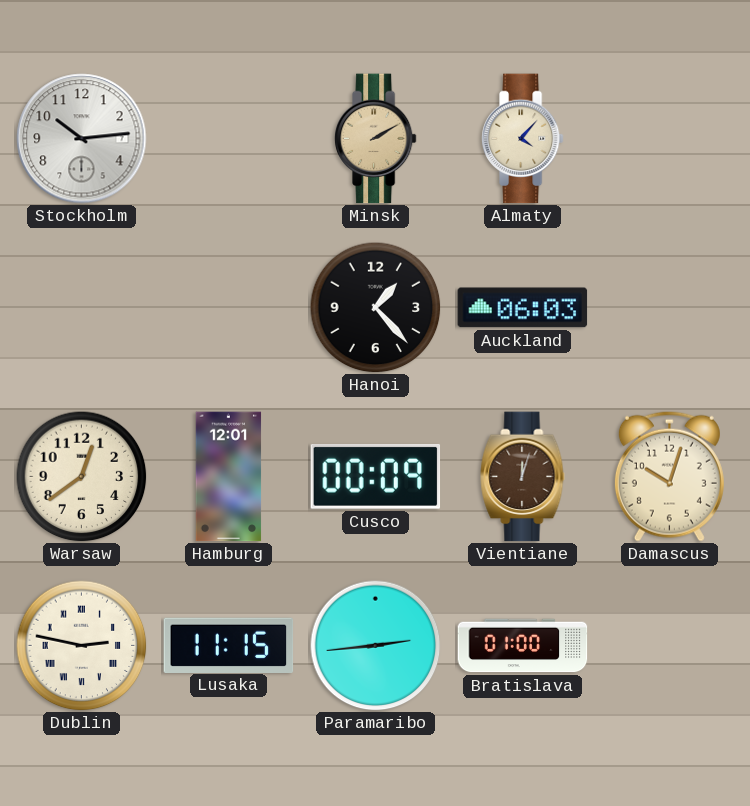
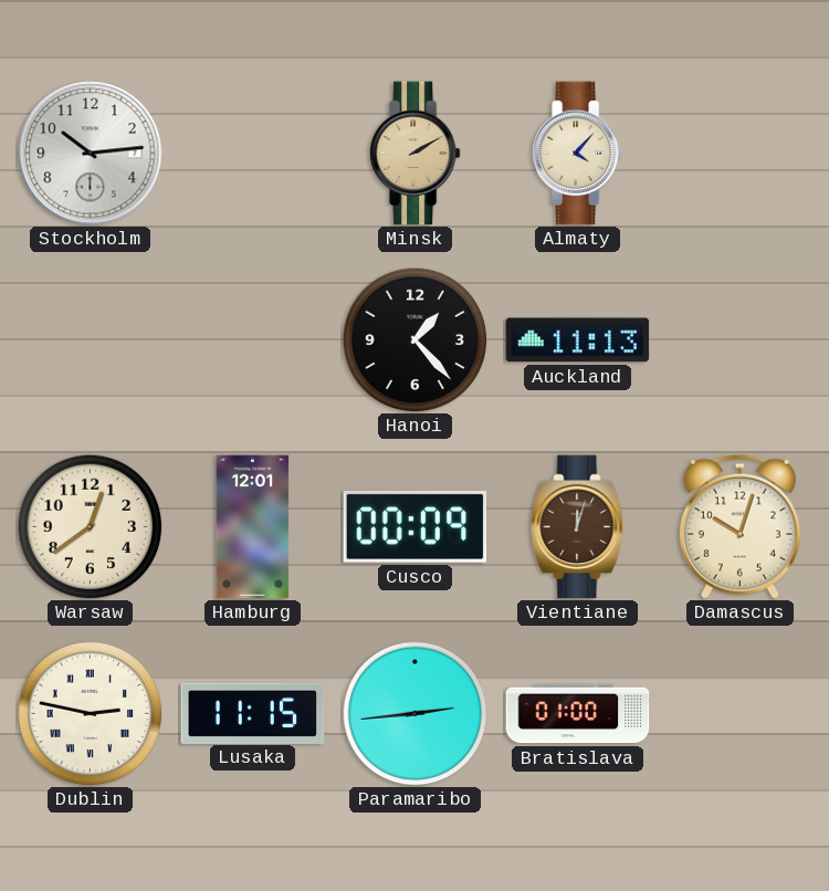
Auckland: 06:03 -> 11:13
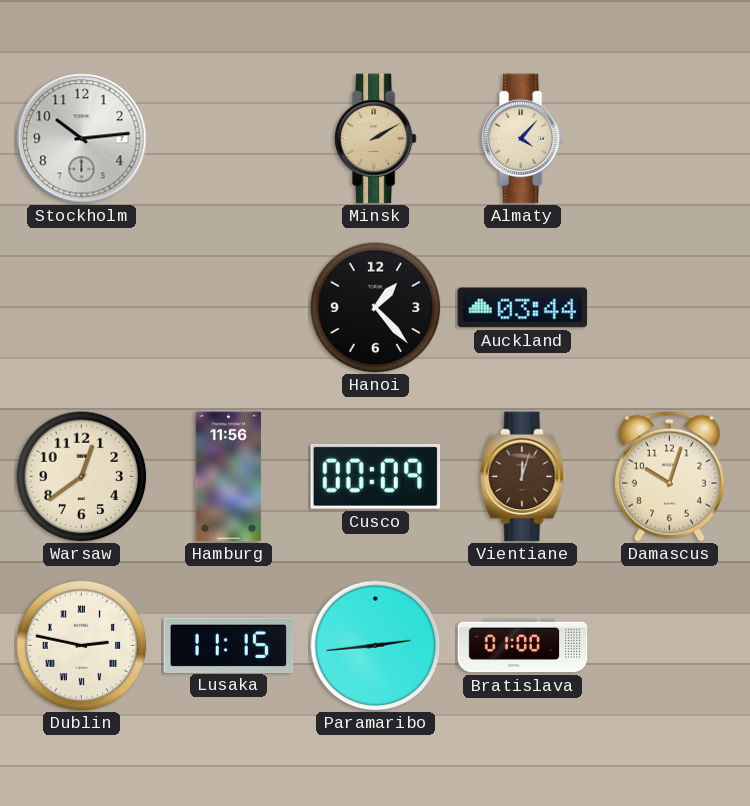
Auckland: 11:13 -> 03:44
Hamburg: 12:01 -> 11:56
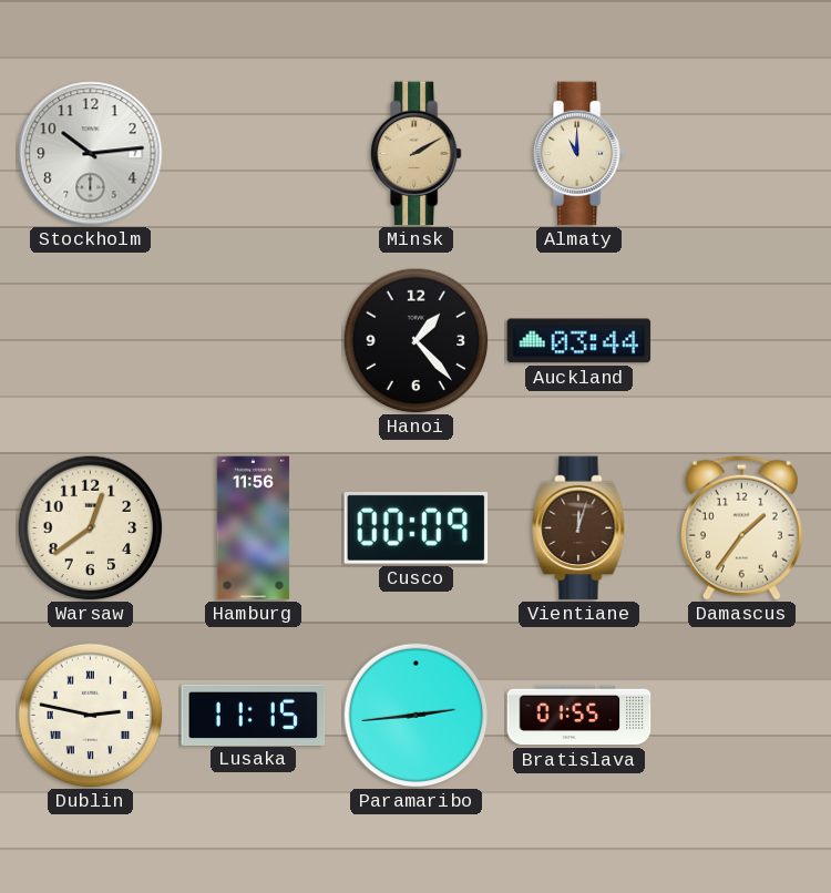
Almaty: 4:07 -> 11:00
Damascus: 10:03 -> 1:36
Bratislava: 01:00 -> 01:55
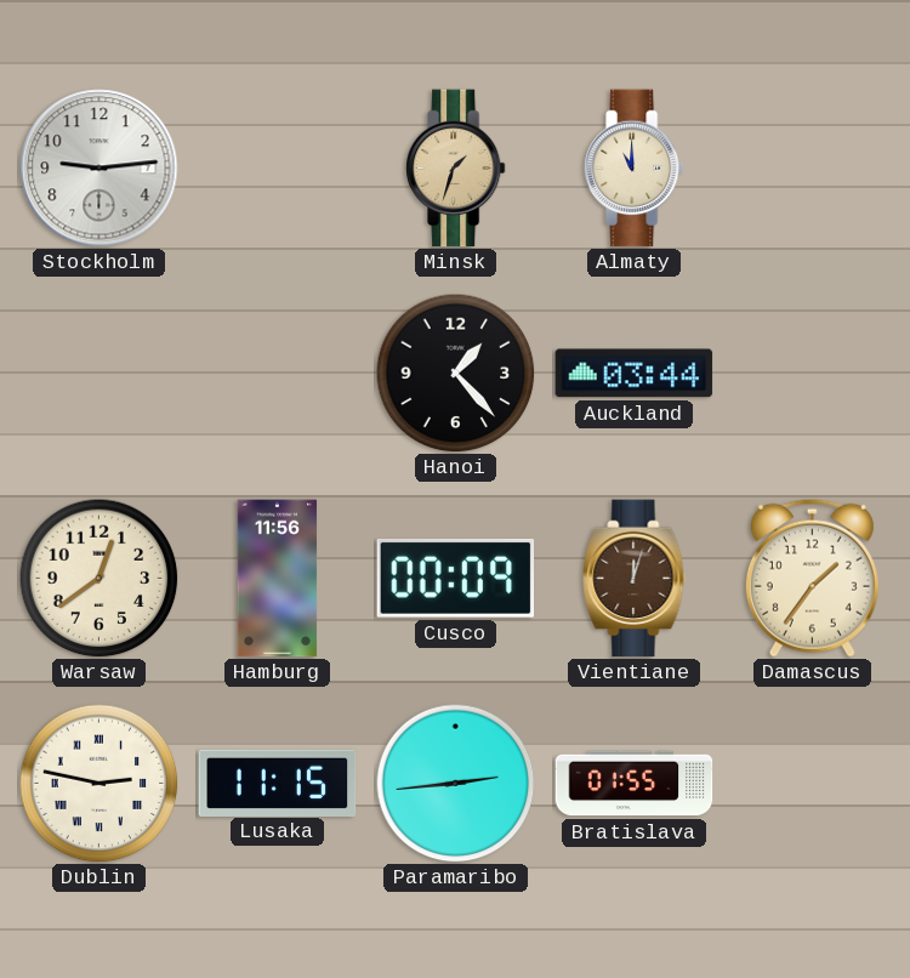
Stockholm: 10:14 -> 9:14
Minsk: 2:10 -> 1:33
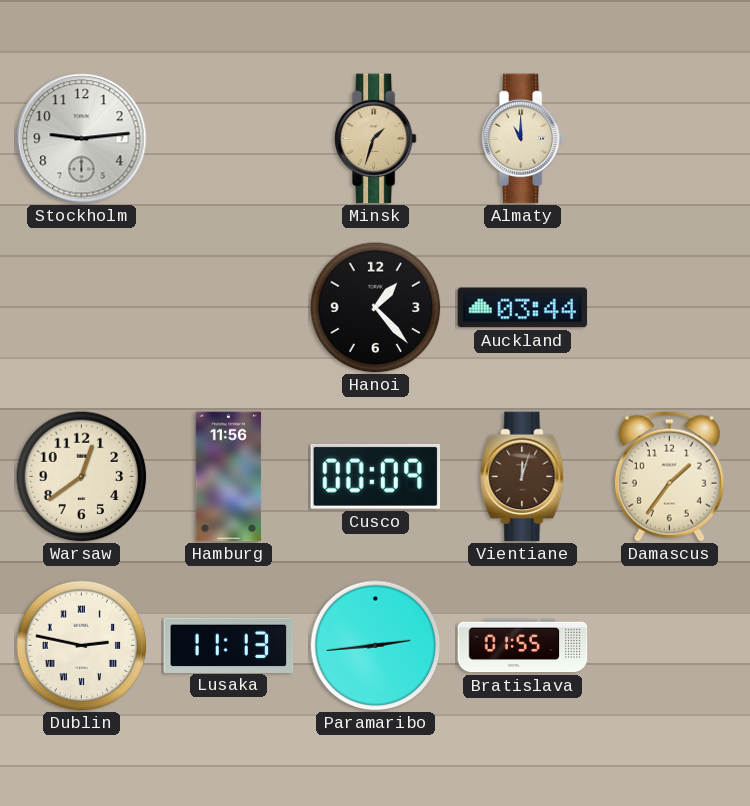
Lusaka: 11:15 -> 11:13
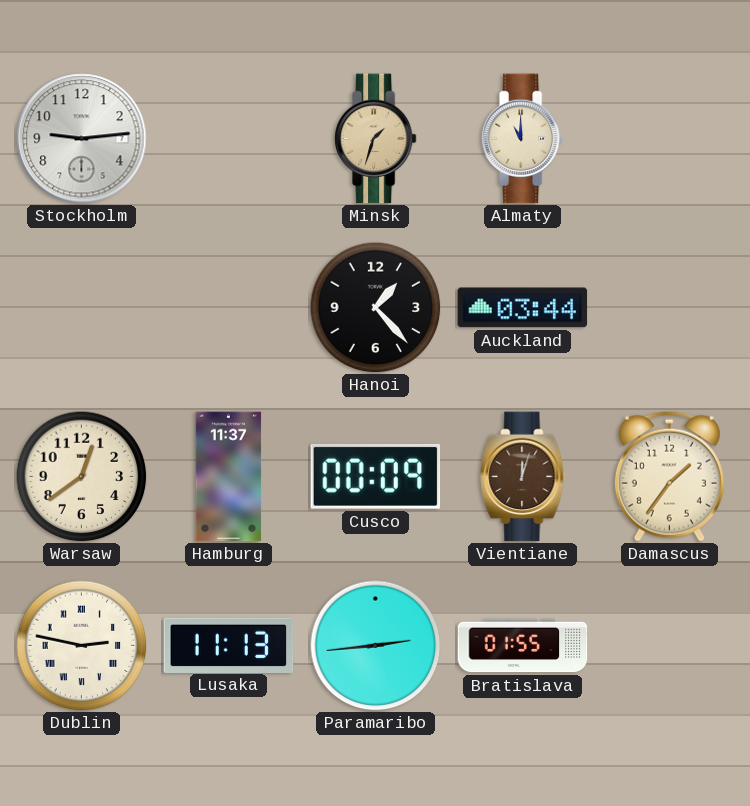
Hamburg: 11:56 -> 11:37
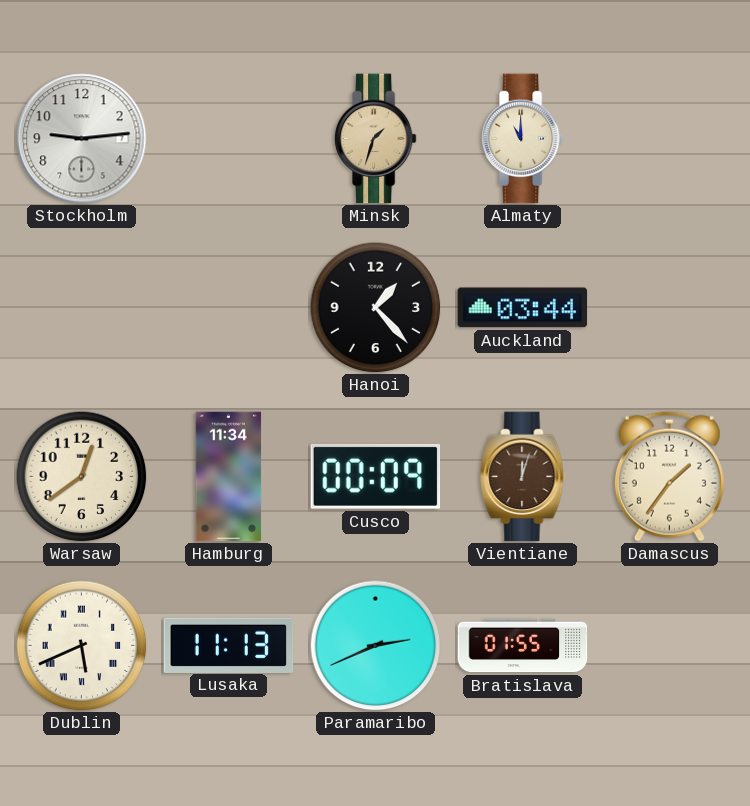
Hamburg: 11:37 -> 11:34
Dublin: 2:47 -> 5:41
Paramaribo: 2:44 -> 2:41
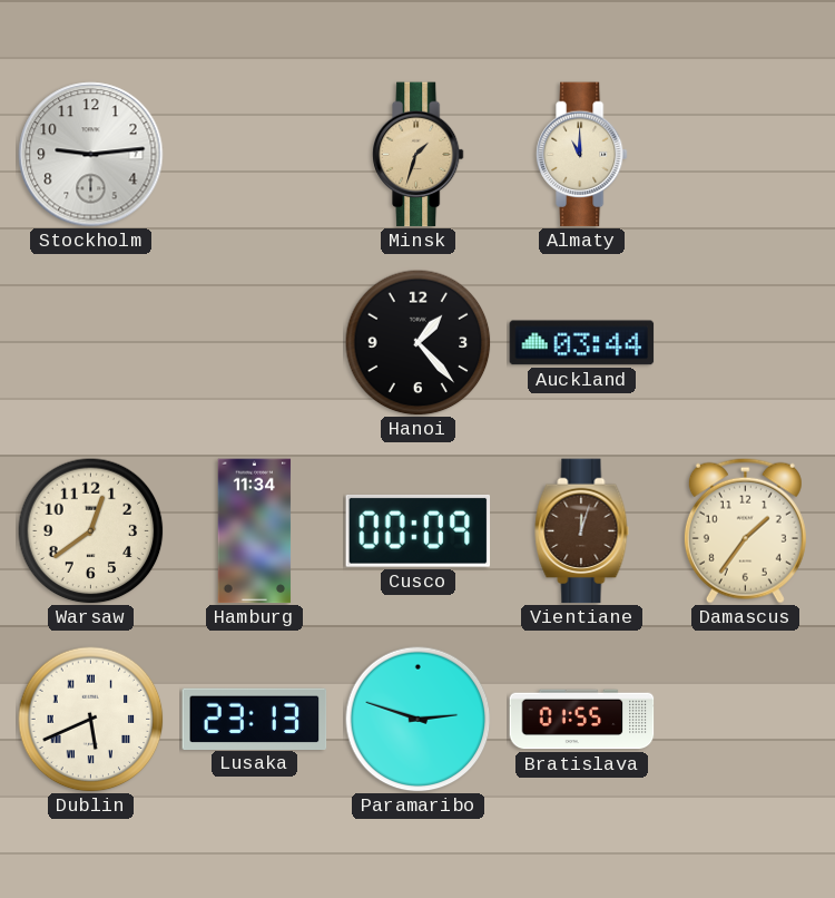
Lusaka: 11:13 -> 23:13
Paramaribo: 2:41 -> 2:48
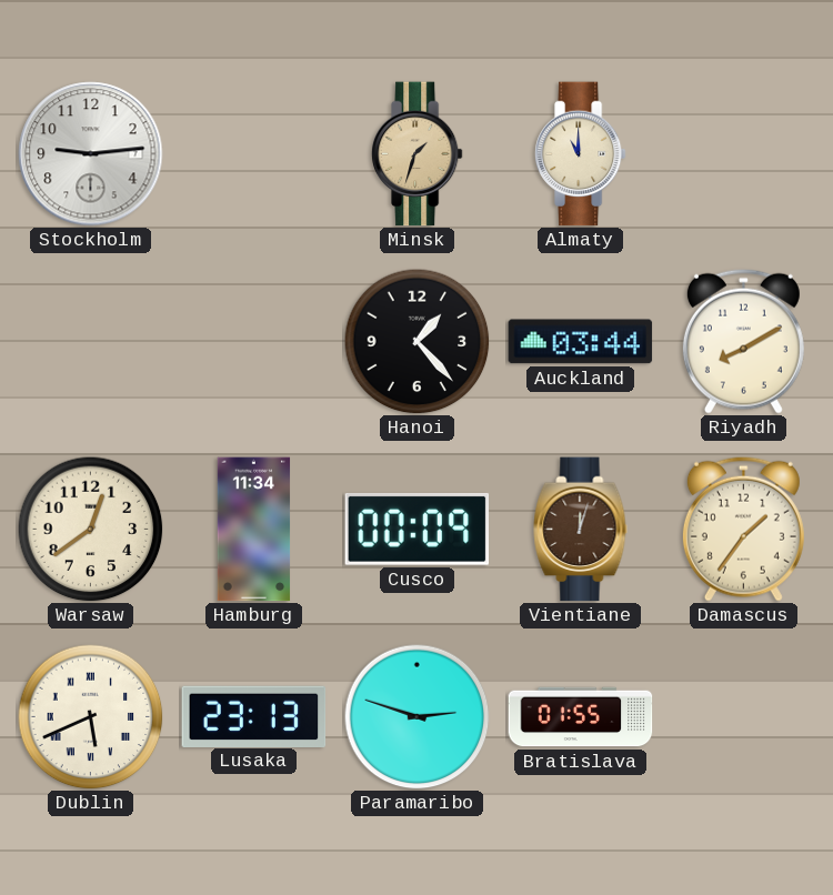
Riyadh: none -> 8:10
